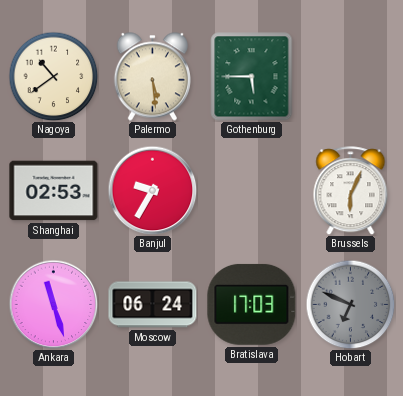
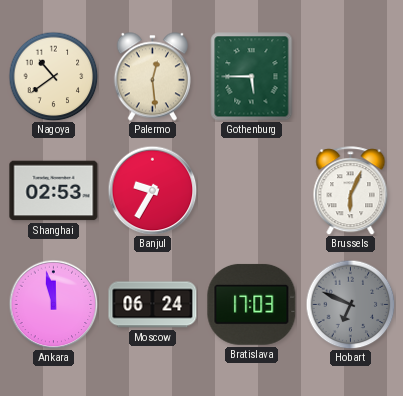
Palermo: 5:29 -> 12:29
Ankara: 11:27 -> 11:58
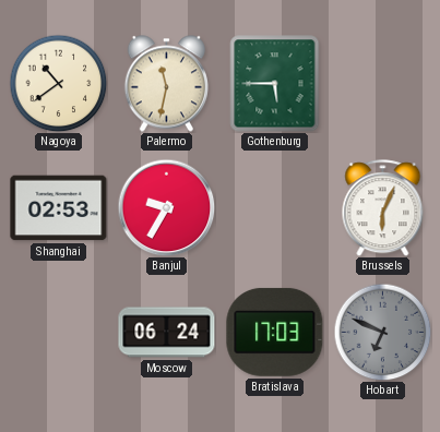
Palermo: 12:29 -> 11:32
Ankara: 11:58 -> none
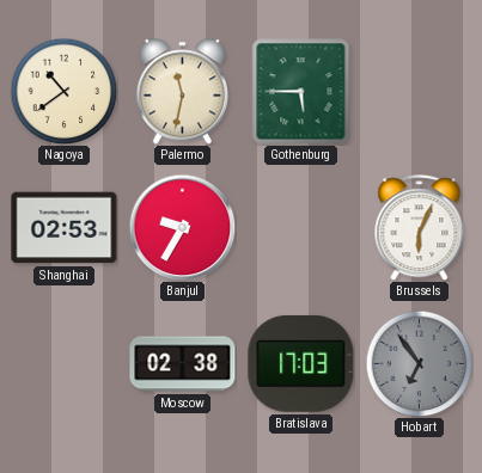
Moscow: 06:24 -> 02:38
Hobart: 6:49 -> 6:54
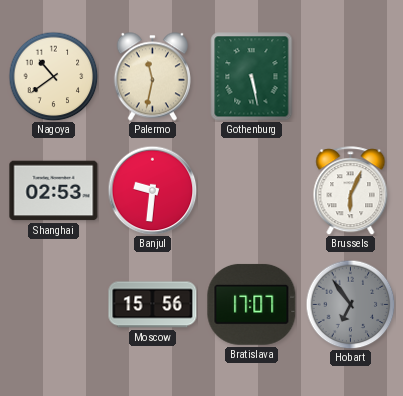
Gothenburg: 5:45 -> 5:28
Banjul: 9:35 -> 9:31
Moscow: 02:38 -> 15:56
Bratislava: 17:03 -> 17:07
